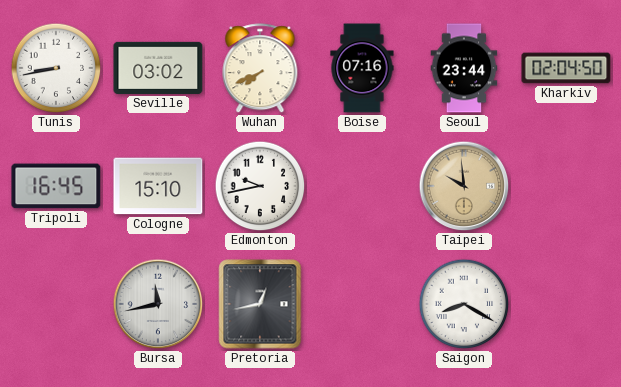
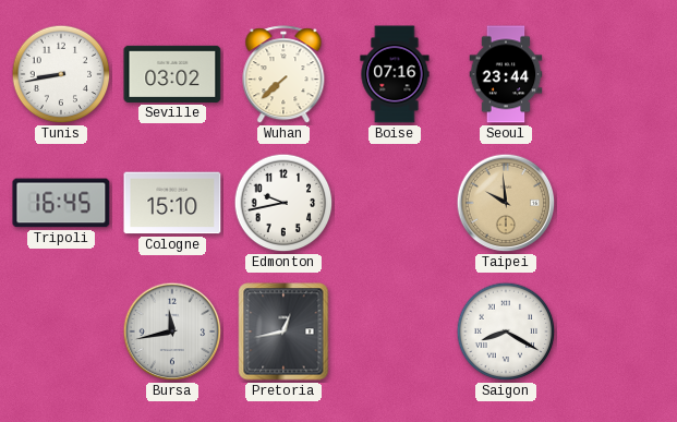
Wuhan: 7:41 -> 7:38
Kharkiv: 02:04 -> none
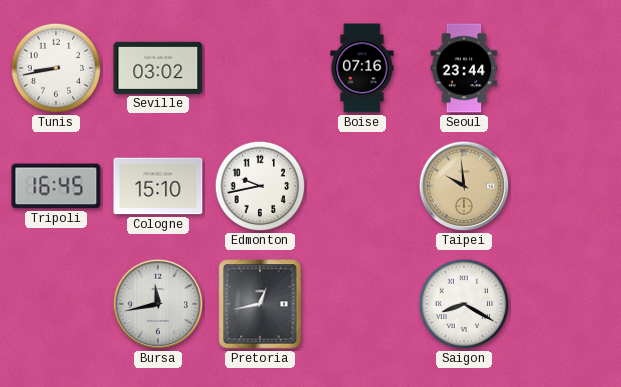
Wuhan: 7:38 -> none
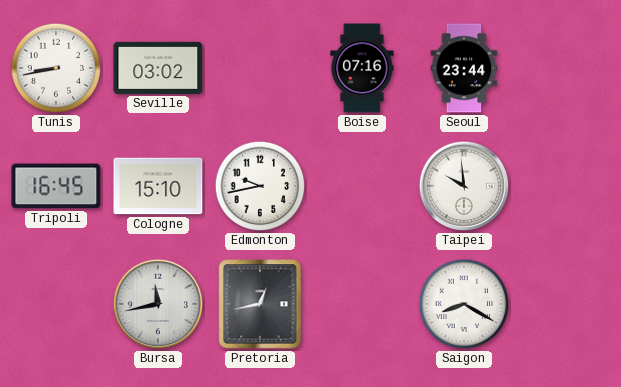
Taipei dial: champagne -> white
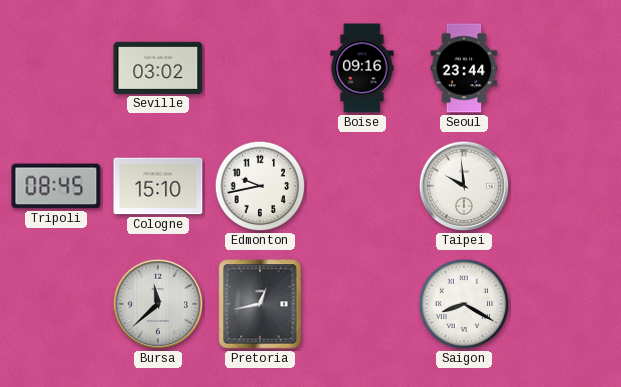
Tunis: 8:43 -> none
Boise: 07:16 -> 09:16
Tripoli: 16:45 -> 08:45
Bursa: 11:43 -> 11:38
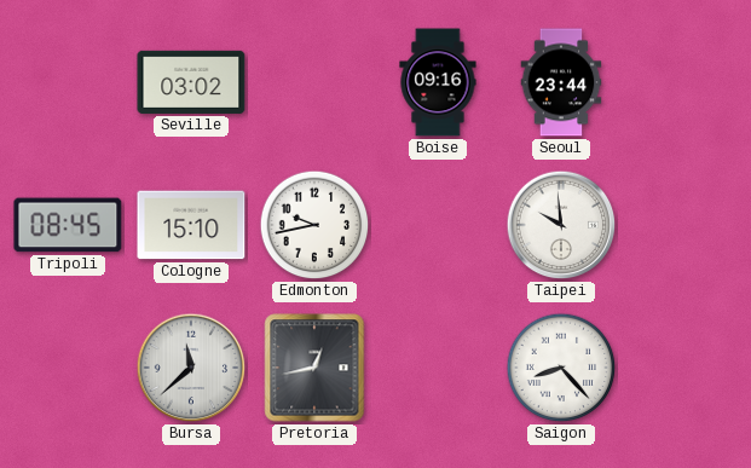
Saigon: 8:20 -> 8:23
